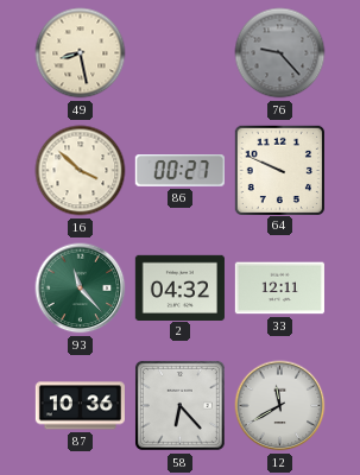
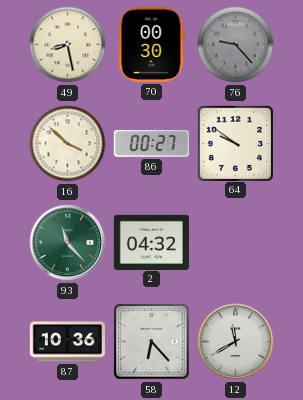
70: none -> 00:30
64: 9:49 -> 9:51
33: 12:11 -> none
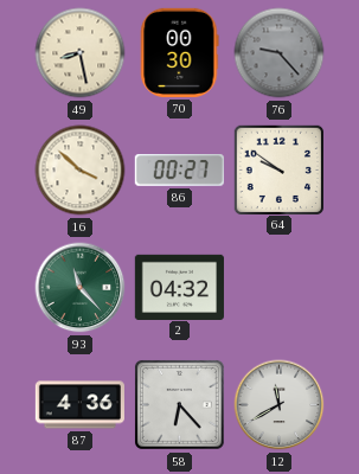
87: 10:36 -> 4:36
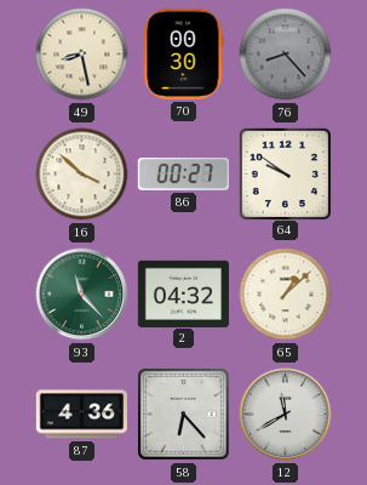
76: 9:23 -> 8:23
65: none -> 1:08
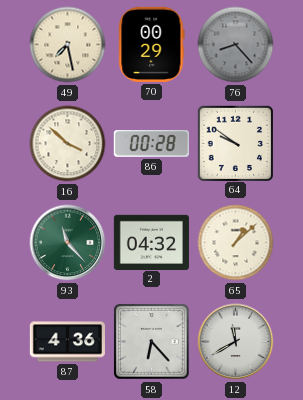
49: 8:28 -> 7:28
70: 00:30 -> 00:29
86: 00:27 -> 00:28
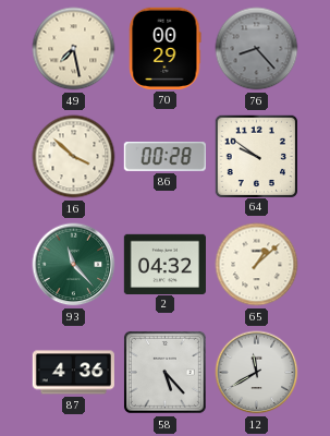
58: 6:23 -> 5:23
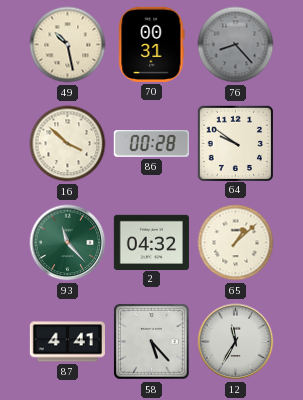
49: 7:28 -> 10:28
70: 00:29 -> 00:31
87: 4:36 -> 4:41
12: 11:40 -> 11:35
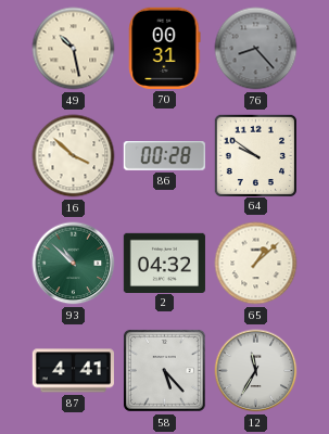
93: 11:23 -> 10:52
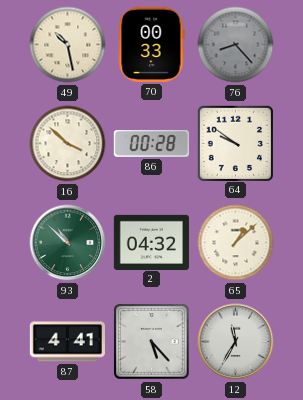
70: 00:31 -> 00:33
